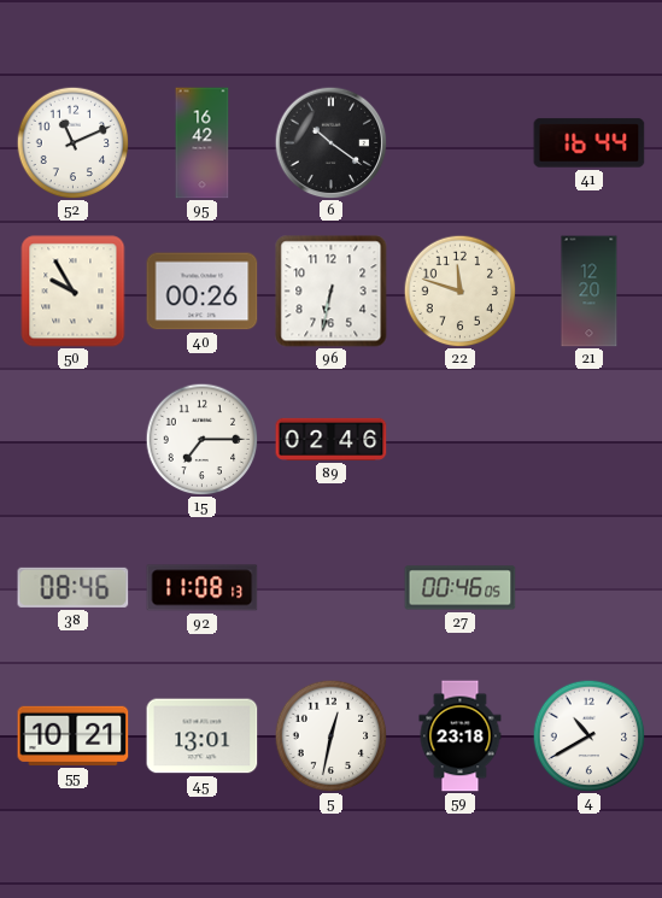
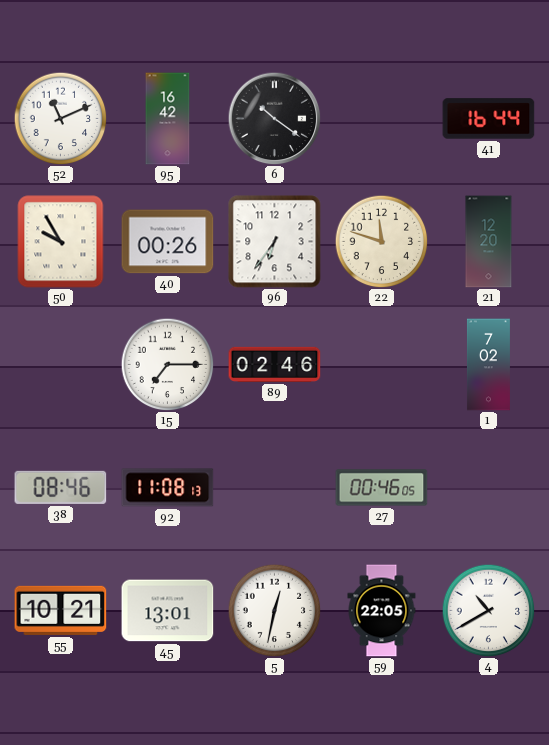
96: 6:32 -> 6:36
1: none -> 7:02
59: 23:18 -> 22:05
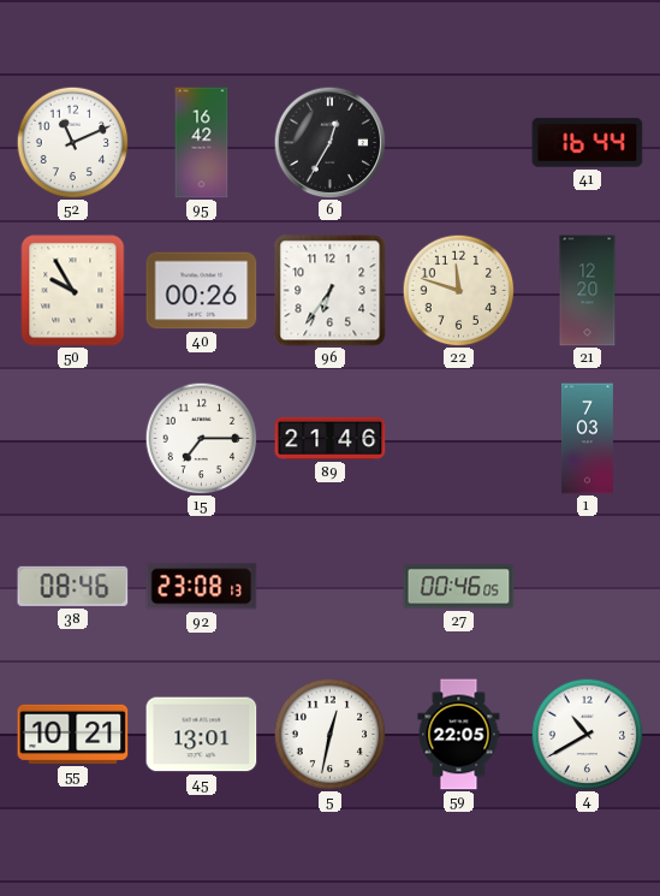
6: 10:21 -> 12:35
89: 02:46 -> 21:46
1: 7:02 -> 7:03
92: 11:08 -> 23:08
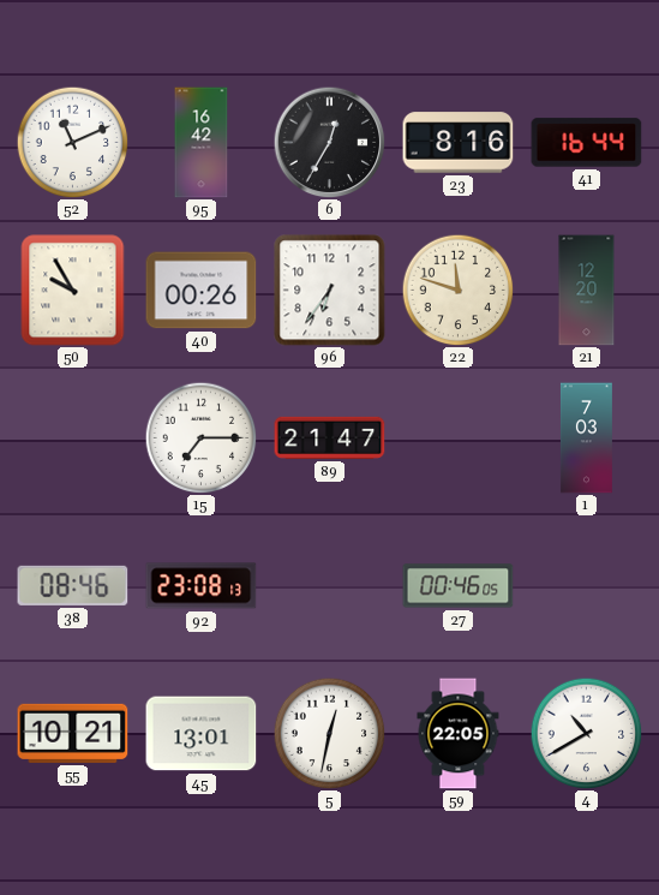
23: none -> 8:16
89: 21:46 -> 21:47
